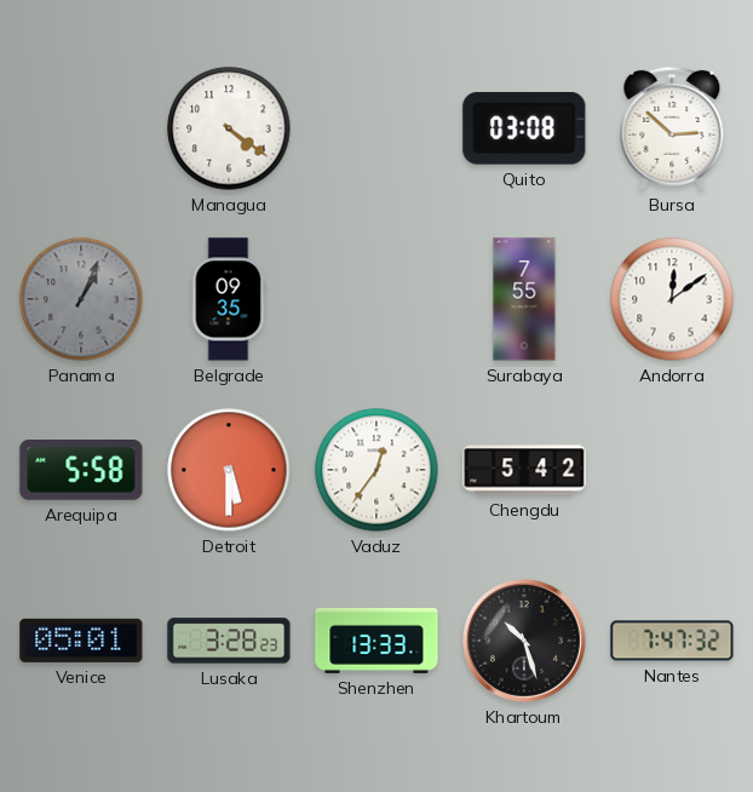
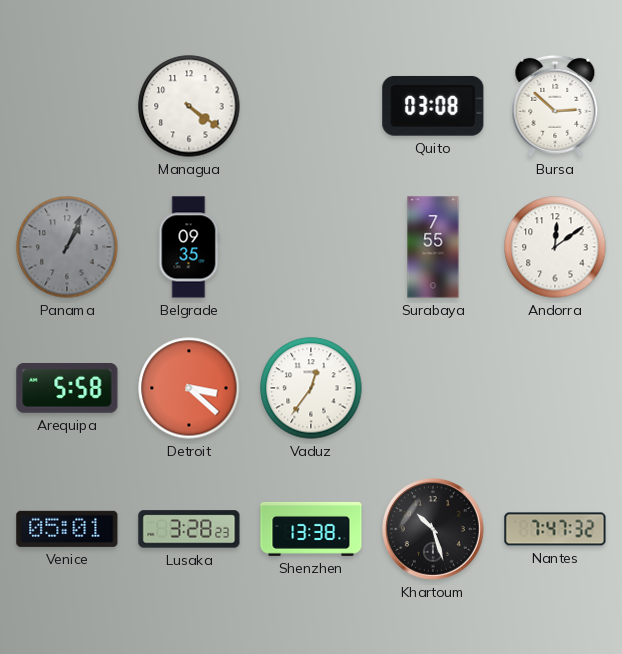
Detroit: 5:30 -> 3:22
Chengdu: 5:42 -> none
Shenzhen: 13:33 -> 13:38
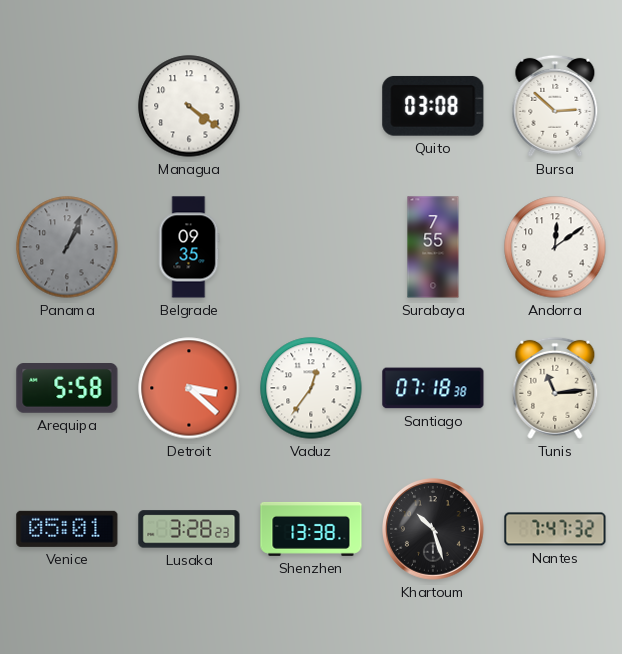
Santiago: none -> 07:18
Tunis: none -> 11:14
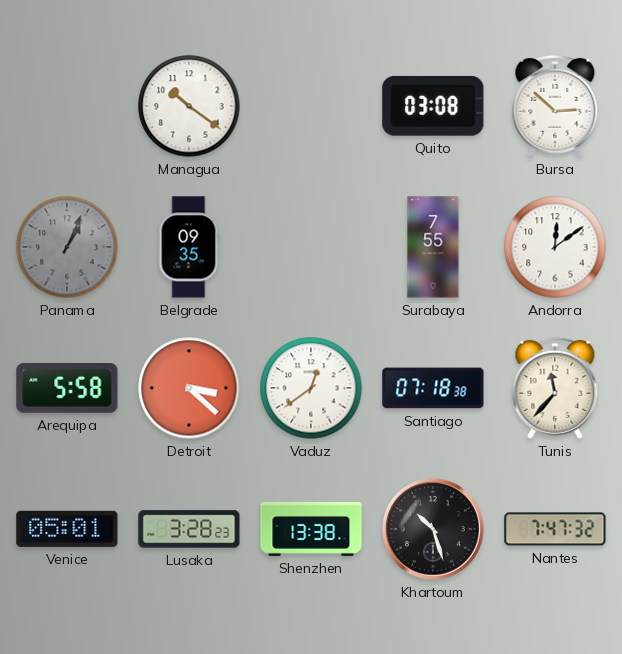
Managua: 4:21 -> 10:21
Vaduz: 12:36 -> 12:39
Tunis: 11:14 -> 11:37
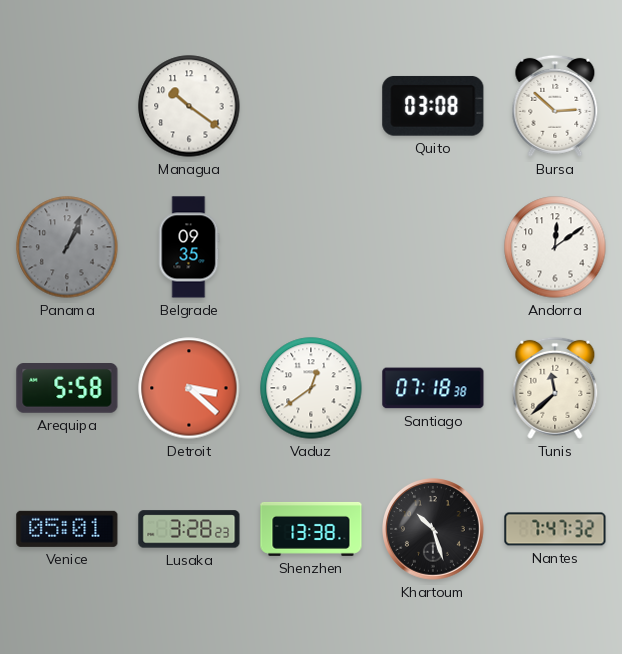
Surabaya: 7:55 -> none
Tunis: 11:37 -> 11:38
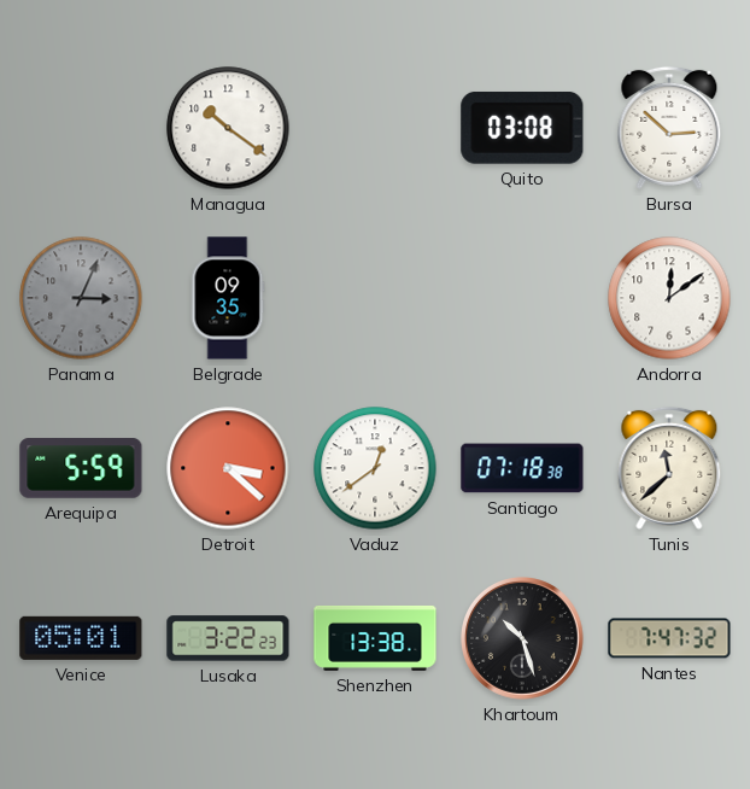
Panama: 1:04 -> 3:04
Arequipa: 5:58 -> 5:59
Lusaka: 3:28 -> 3:22
